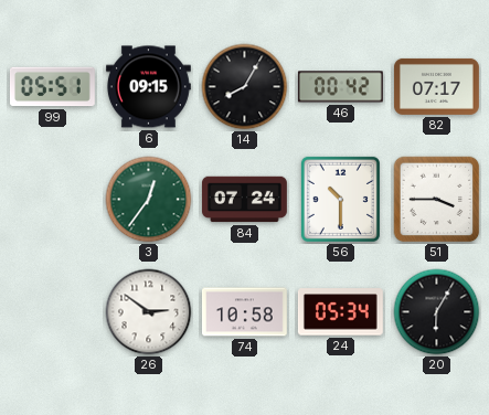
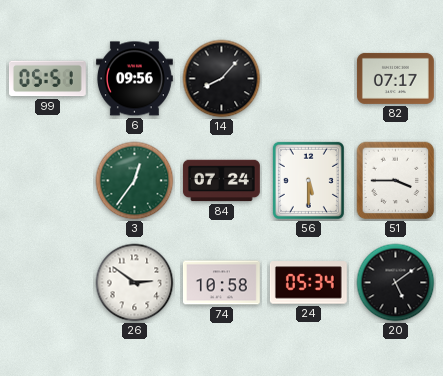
6: 09:15 -> 09:56
14: 8:05 -> 8:07
46: 00:42 -> none
56: 10:30 -> 5:30
20: 6:05 -> 5:09
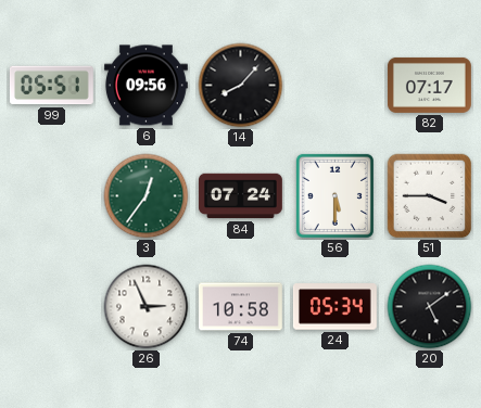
26: 2:51 -> 2:56
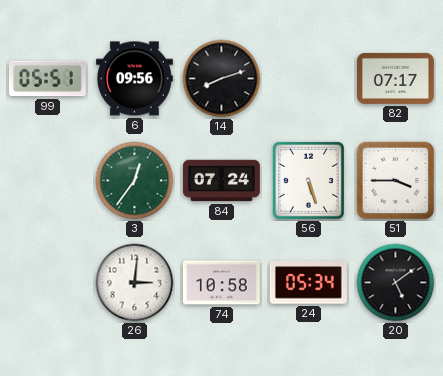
14: 8:07 -> 8:12
56: 5:30 -> 5:27
26: 2:56 -> 3:01
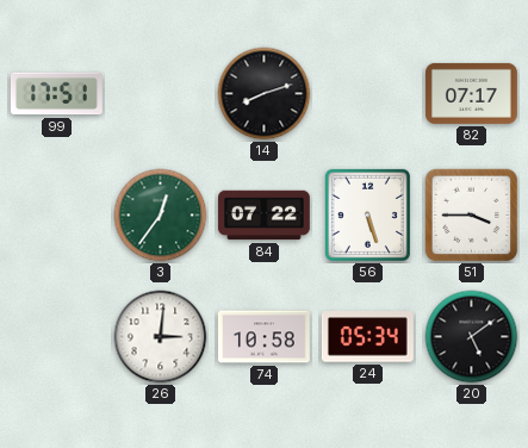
99: 05:51 -> 17:51
6: 09:56 -> none
84: 07:24 -> 07:22
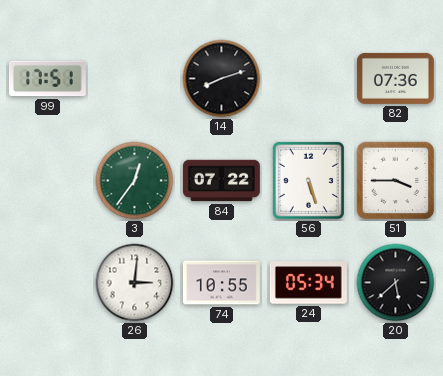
82: 07:17 -> 07:36
74: 10:58 -> 10:55
20: 5:09 -> 5:38
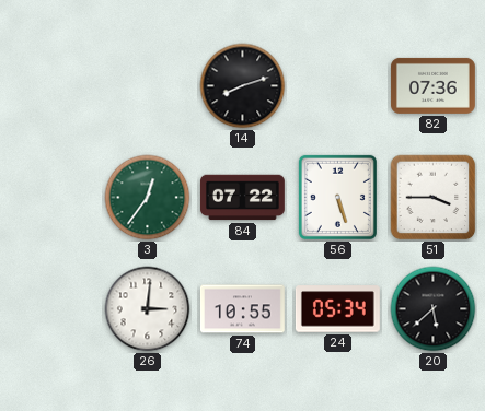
99: 17:51 -> none
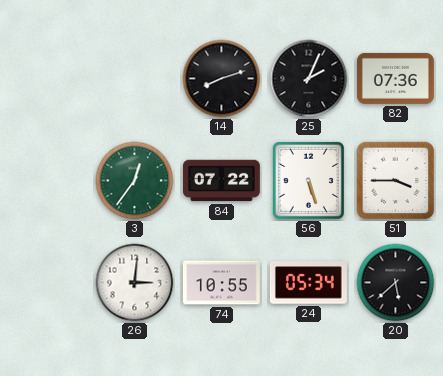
25: none -> 2:04
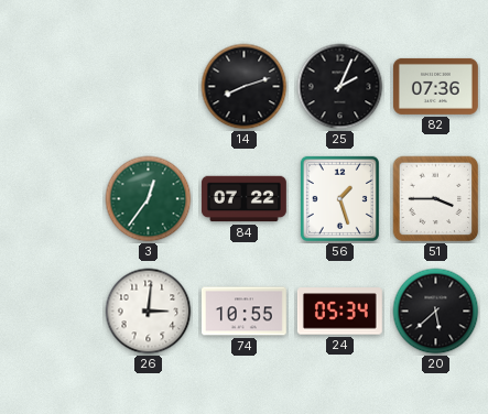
56: 5:27 -> 1:27
